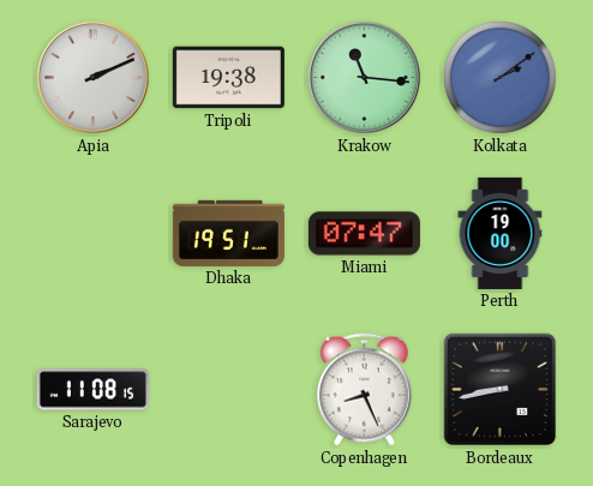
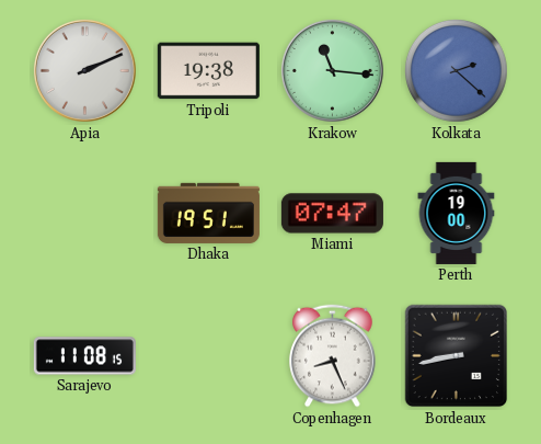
Kolkata: 2:09 -> 2:22
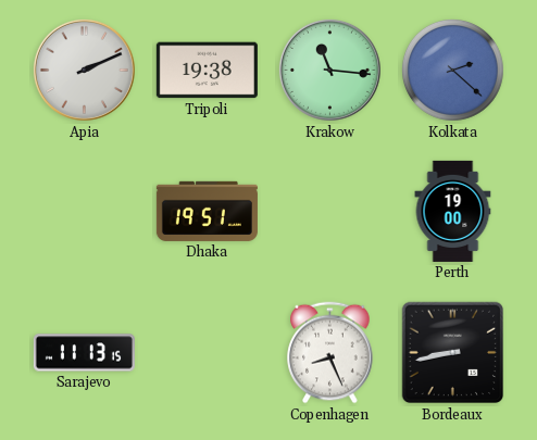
Miami: 07:47 -> none
Sarajevo: 11:08 -> 11:13
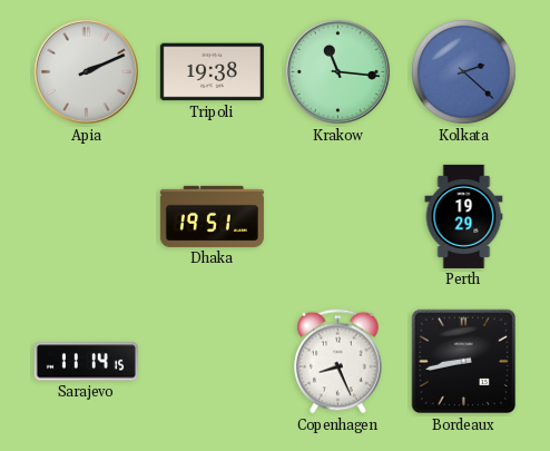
Perth: 19:00 -> 19:29
Sarajevo: 11:13 -> 11:14
